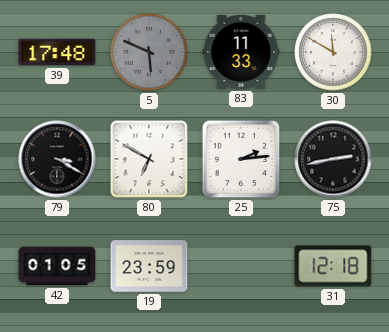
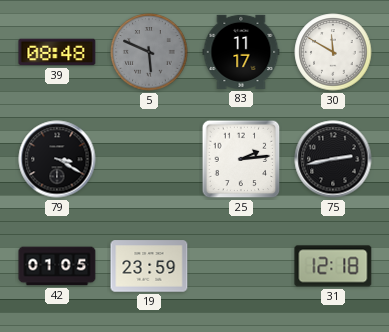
39: 17:48 -> 08:48
83: 11:33 -> 11:17
80: 6:50 -> none
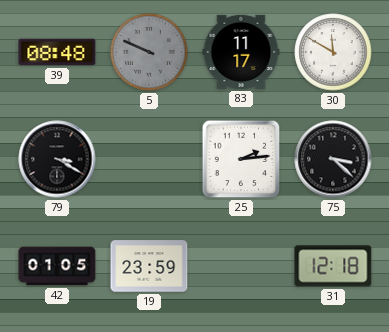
5: 5:49 -> 9:49
75: 2:43 -> 3:22
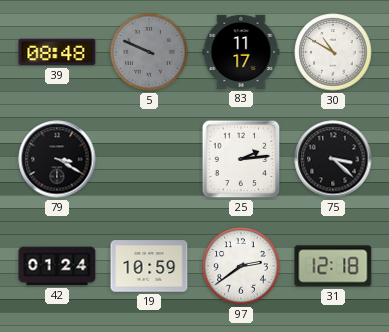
30: 11:50 -> 10:50
42: 01:05 -> 01:24
19: 23:59 -> 10:59
97: none -> 2:39
